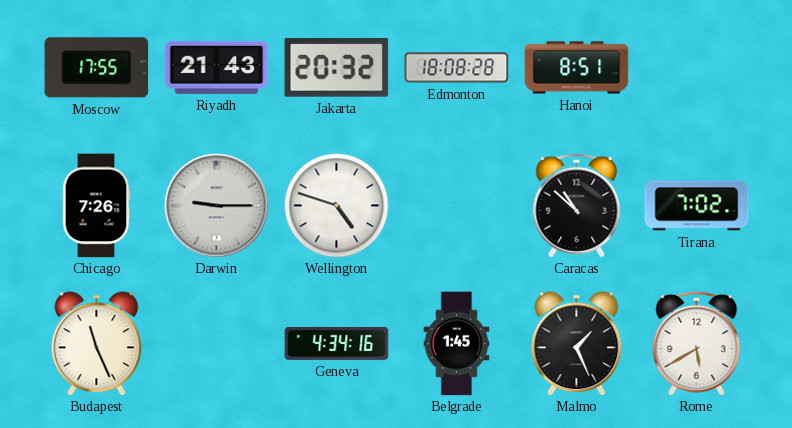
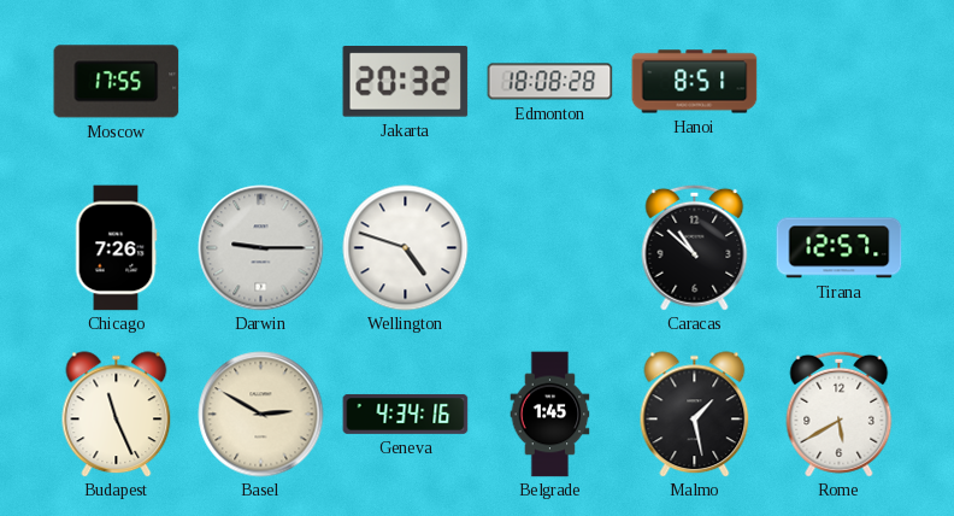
Riyadh: 21:43 -> none
Tirana: 7:02 -> 12:57
Basel: none -> 2:50
Malmo: 1:26 -> 1:28
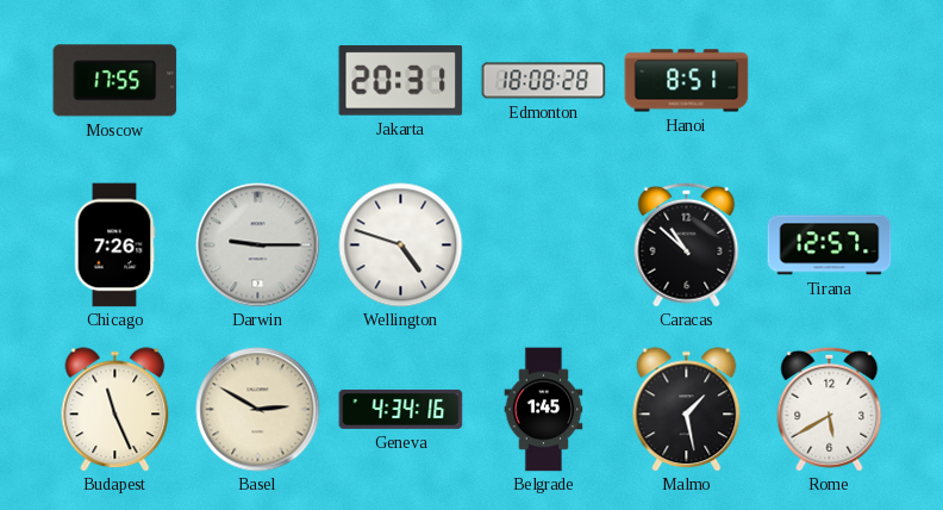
Jakarta: 20:32 -> 20:31
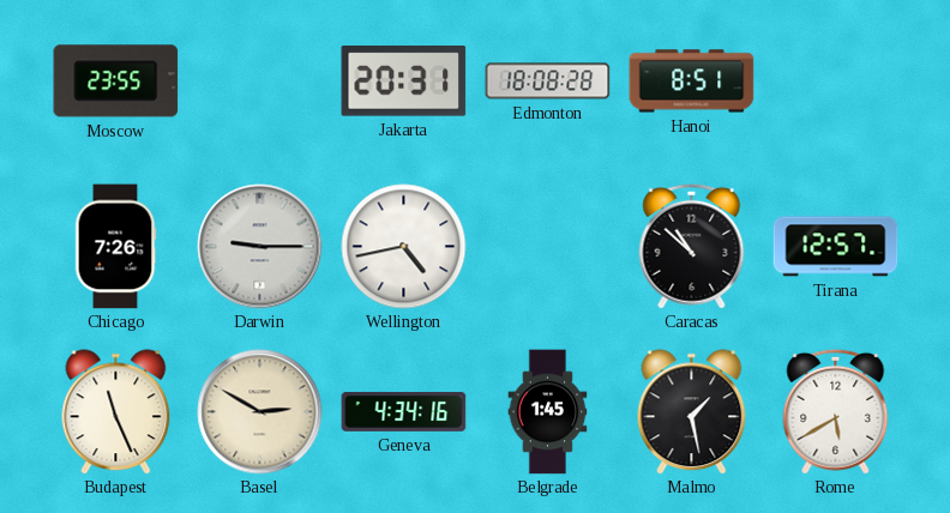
Moscow: 17:55 -> 23:55
Wellington: 4:48 -> 4:43
